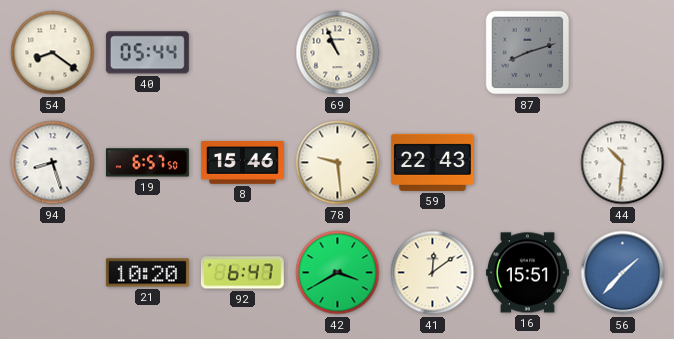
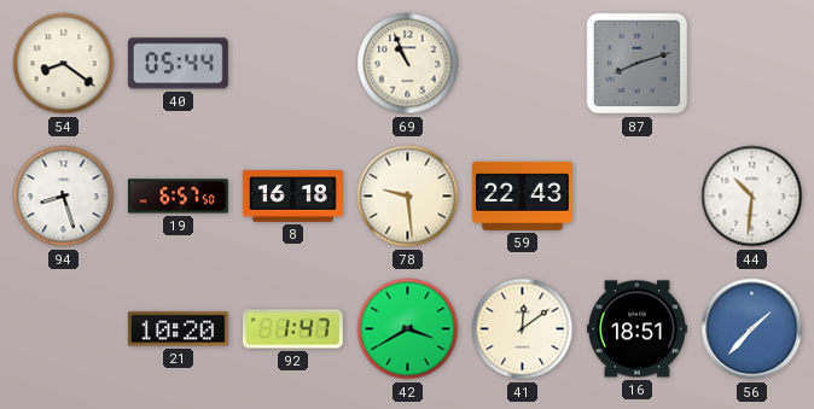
8: 15:46 -> 16:18
92: 6:47 -> 1:47
16: 15:51 -> 18:51
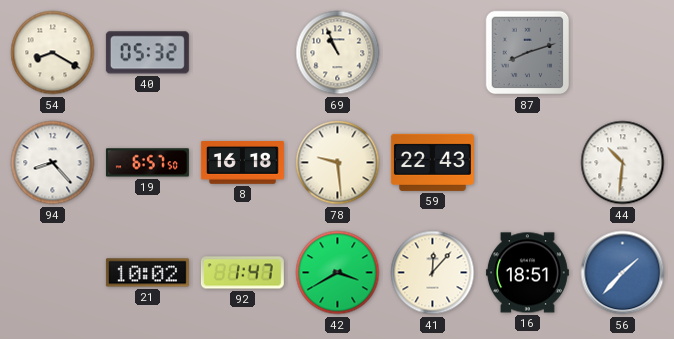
54: 8:21 -> 8:20
40: 05:44 -> 05:32
94: 8:27 -> 8:23
21: 10:20 -> 10:02
41: 12:09 -> 12:07
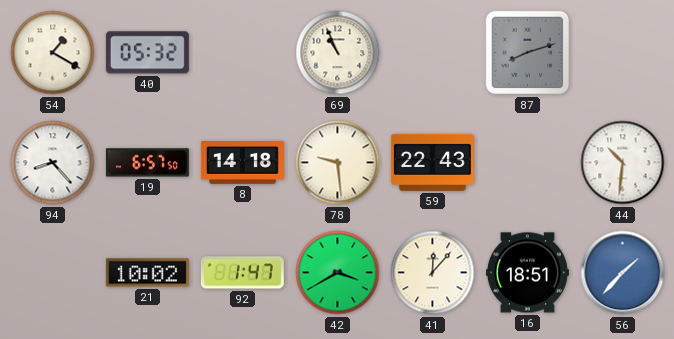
54: 8:20 -> 1:20
8: 16:18 -> 14:18
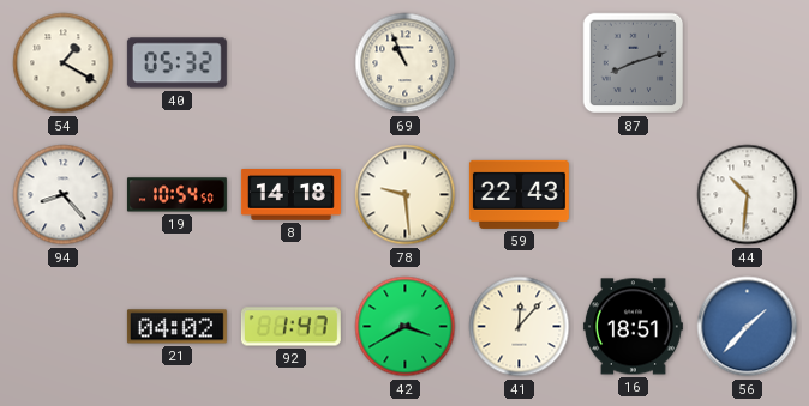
19: 6:57 -> 10:54
21: 10:02 -> 04:02
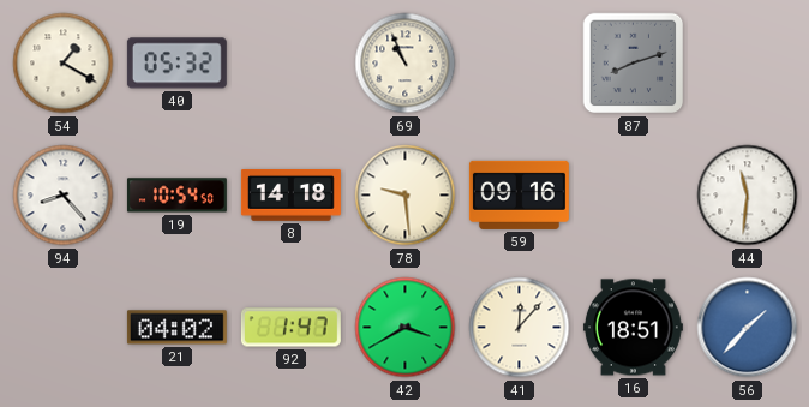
59: 22:43 -> 09:16
44: 10:31 -> 11:31
